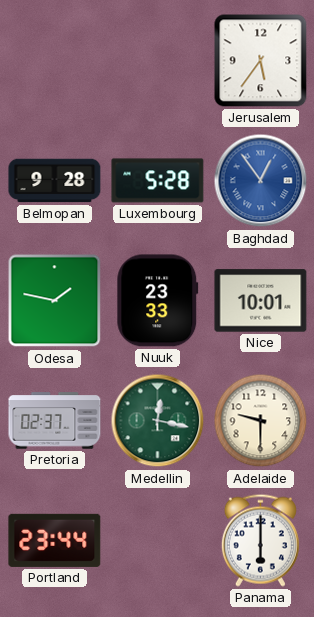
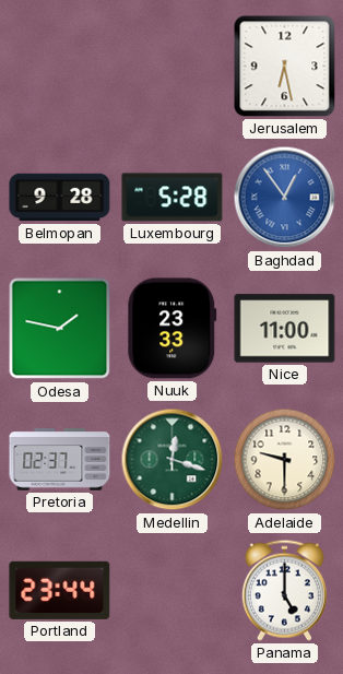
Jerusalem: 5:36 -> 6:28
Nice: 10:01 -> 11:00
Medellin: 12:17 -> 12:18
Panama: 6:00 -> 5:00
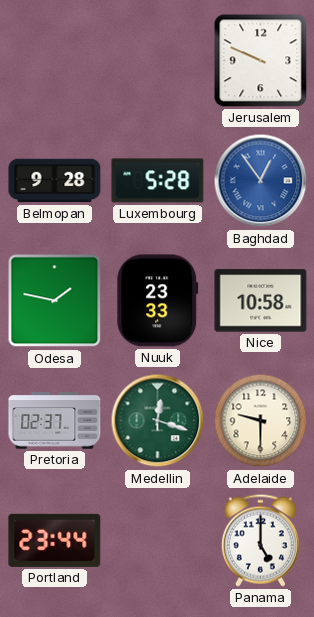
Jerusalem: 6:28 -> 9:49
Nice: 11:00 -> 10:58
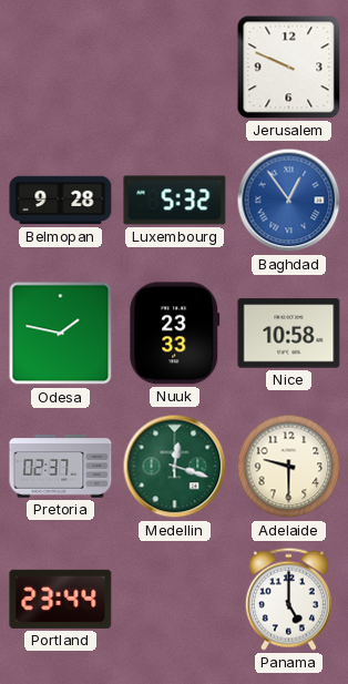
Luxembourg: 5:28 -> 5:32
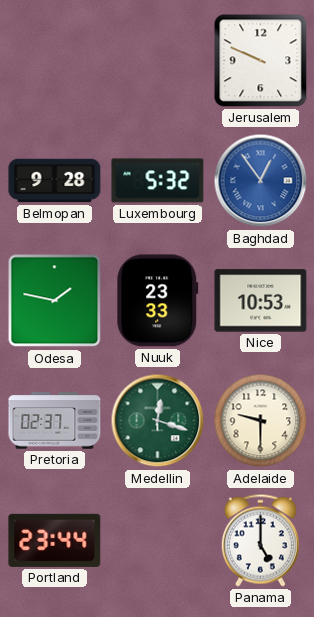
Nice: 10:58 -> 10:53
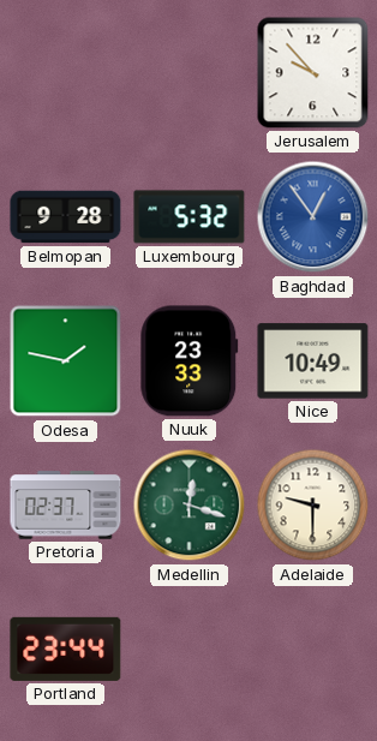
Jerusalem: 9:49 -> 9:53
Nice: 10:53 -> 10:49
Panama: 5:00 -> none
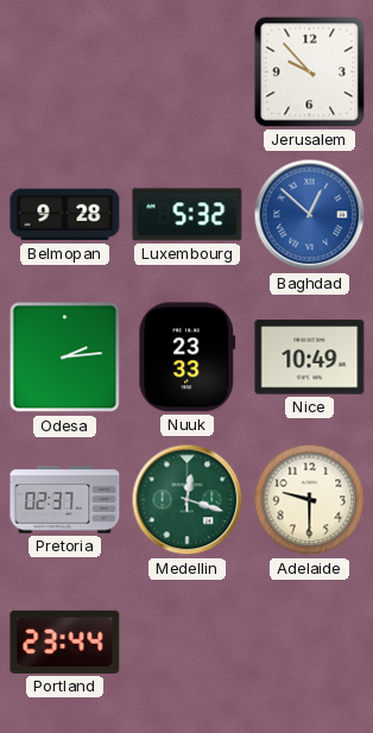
Baghdad: 12:54 -> 12:52
Odesa: 1:47 -> 2:14
